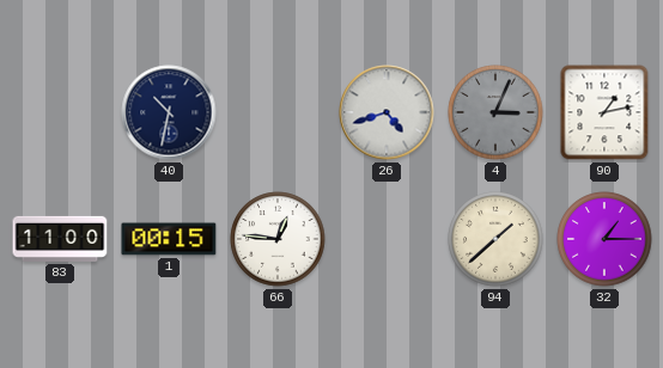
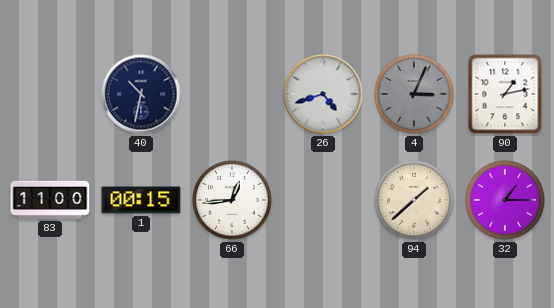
66: 12:46 -> 12:44
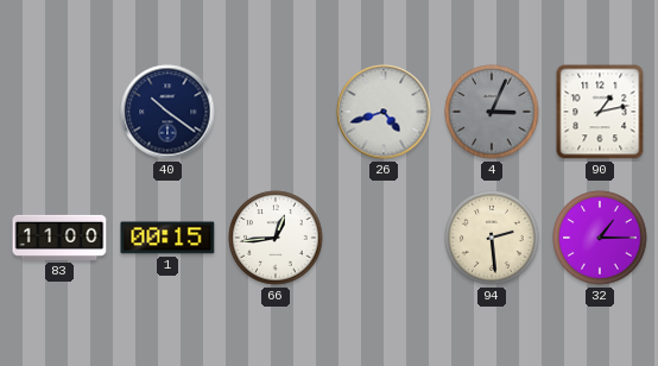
40: 10:32 -> 10:21
94: 1:38 -> 2:29
